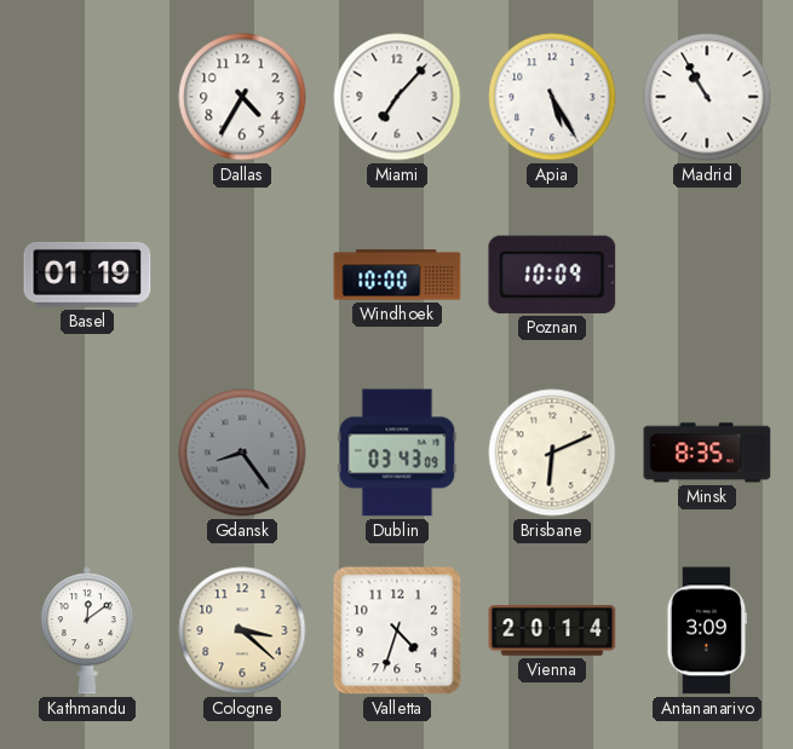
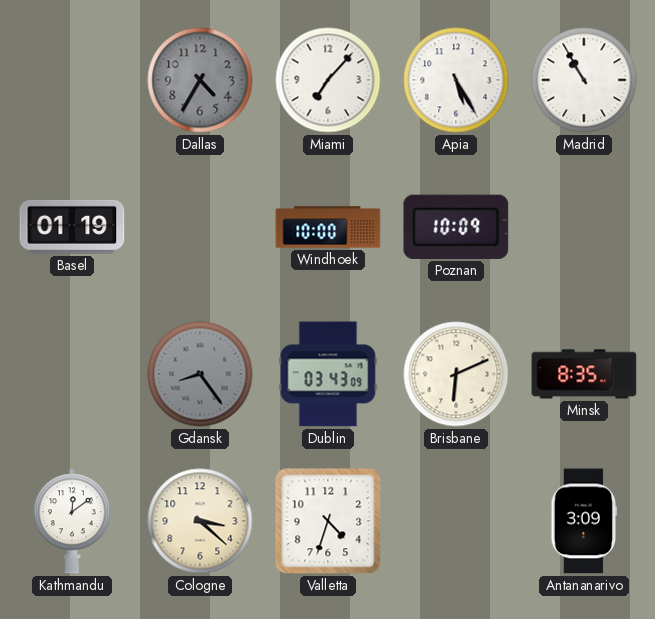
Dallas dial: white -> grey
Vienna: 20:14 -> none
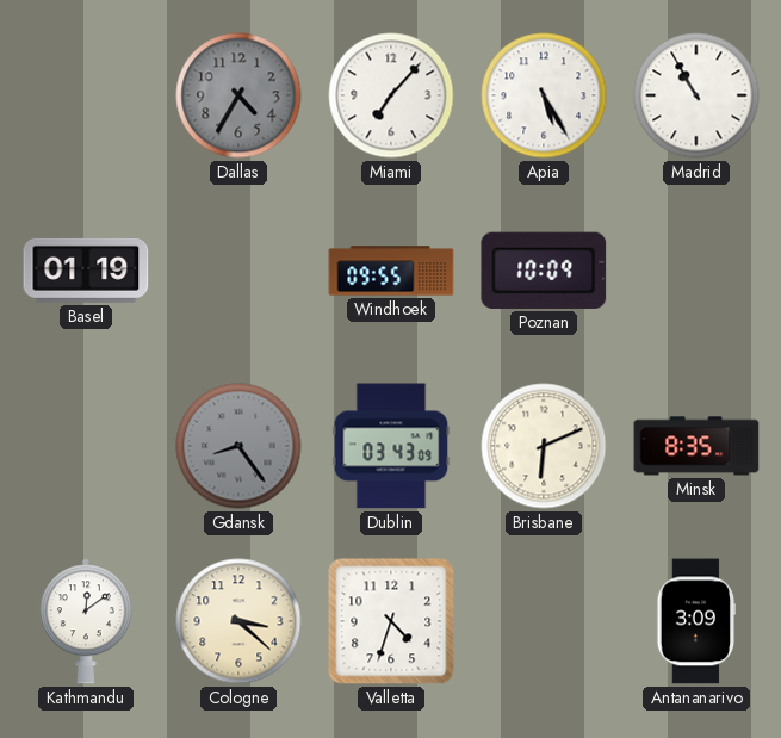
Windhoek: 10:00 -> 09:55
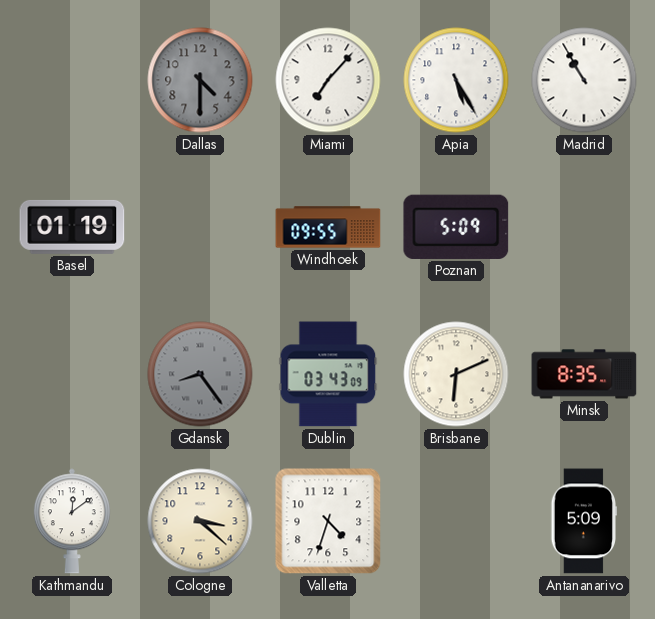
Dallas: 4:35 -> 4:30
Poznan: 10:09 -> 5:09
Antananarivo: 3:09 -> 5:09
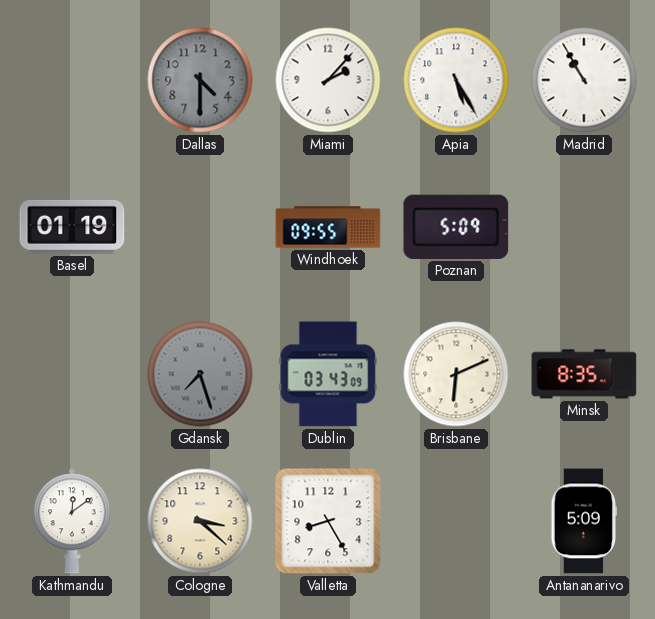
Miami: 7:07 -> 2:07
Gdansk: 8:24 -> 7:27
Valletta: 4:33 -> 8:25
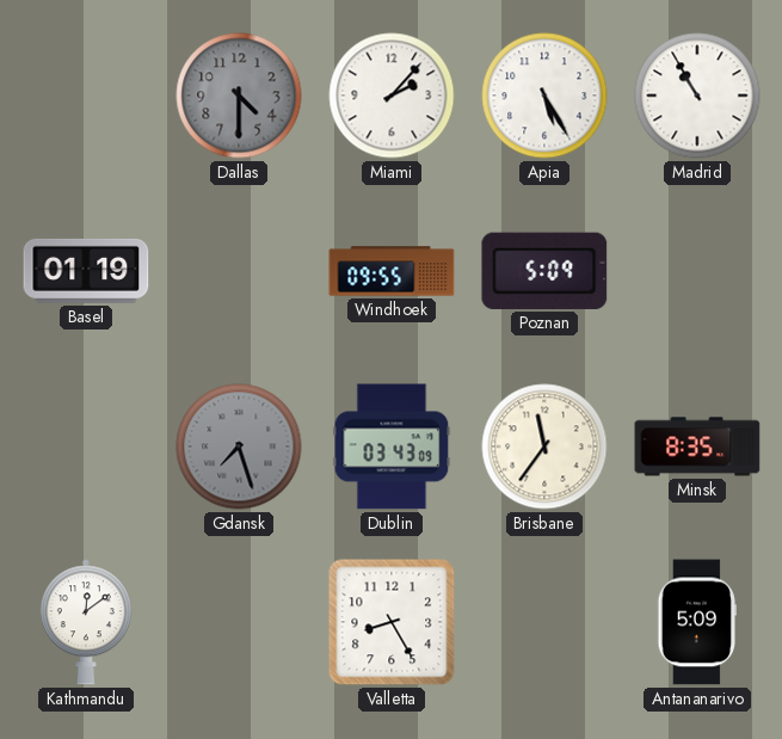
Brisbane: 6:11 -> 11:36
Cologne: 3:22 -> none
